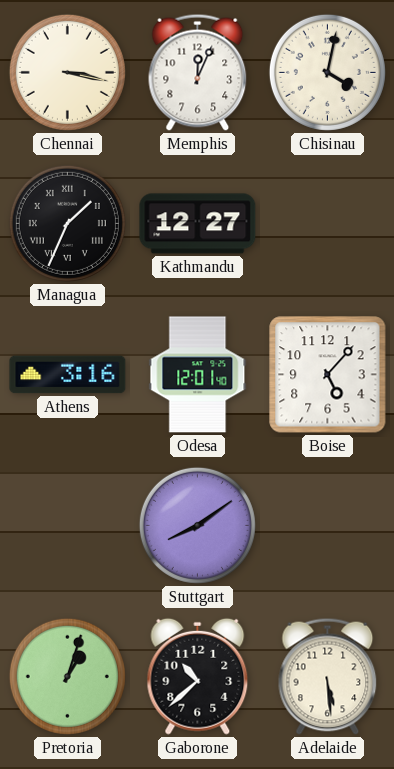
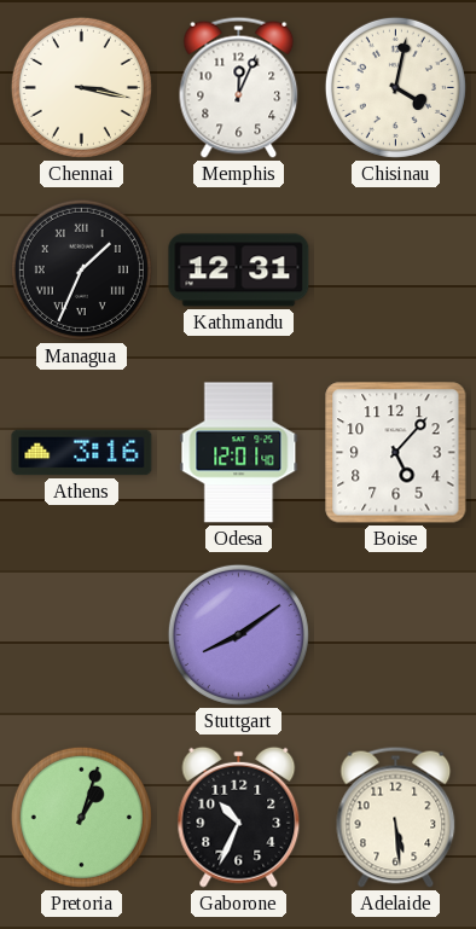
Kathmandu: 12:27 -> 12:31
Gaborone: 10:38 -> 10:34
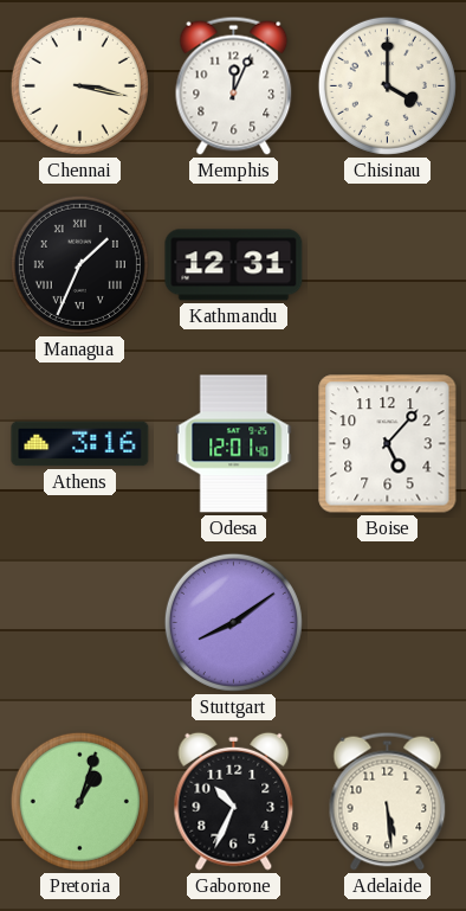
Chisinau: 4:02 -> 4:00
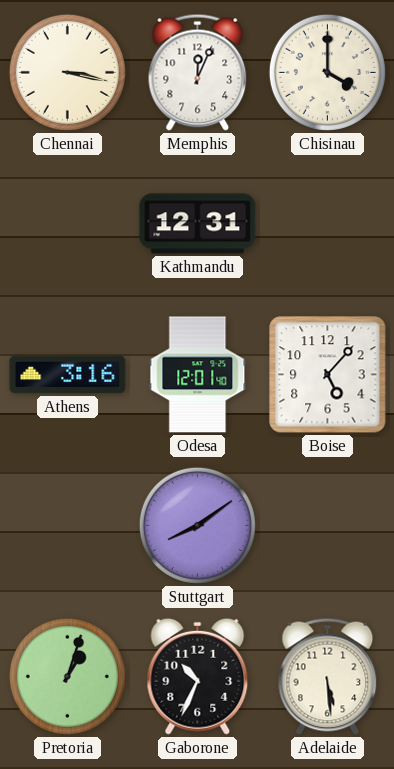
Managua: 1:34 -> none
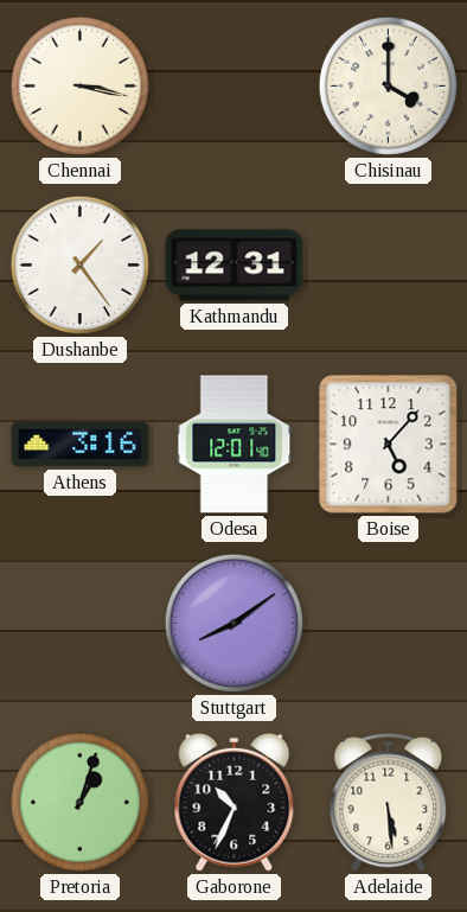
Memphis: 12:04 -> none
Dushanbe: none -> 1:24
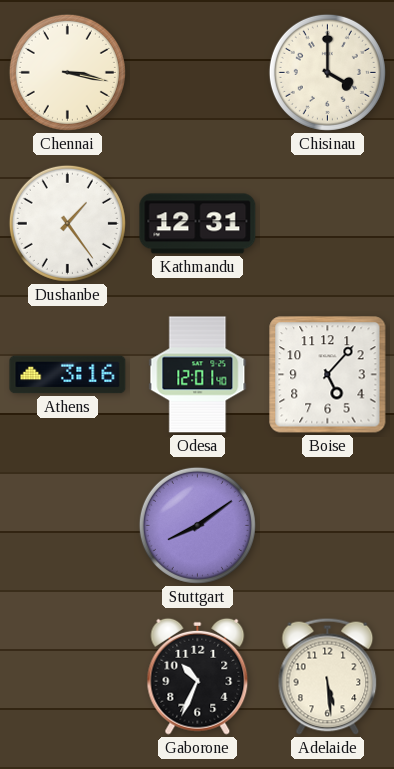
Pretoria: 1:03 -> none
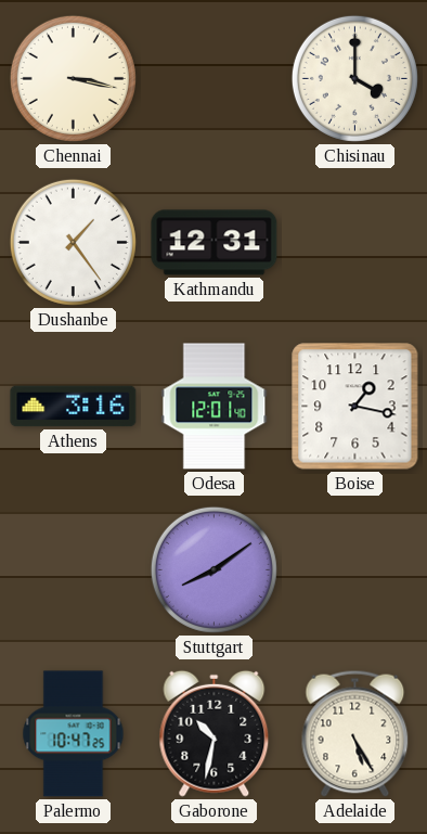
Boise: 5:07 -> 1:17
Palermo: none -> 10:47
Gaborone: 10:34 -> 10:32
Adelaide: 5:29 -> 5:25
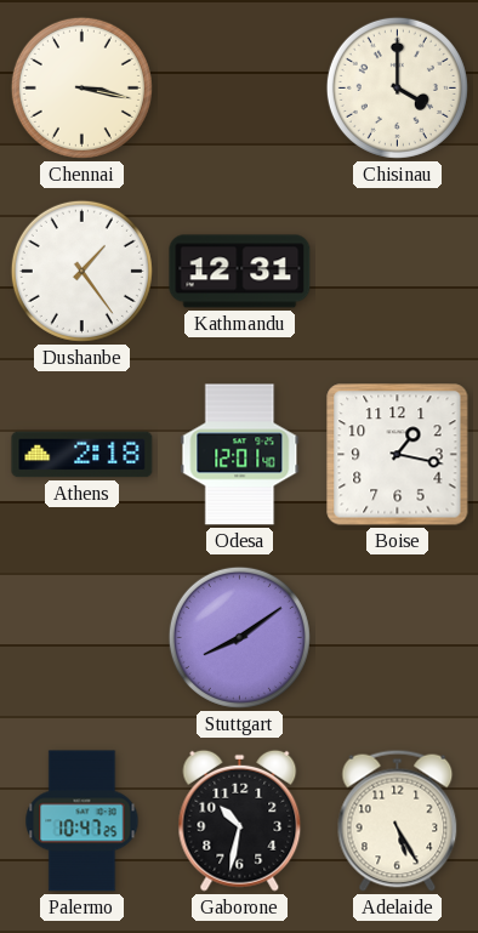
Athens: 3:16 -> 2:18
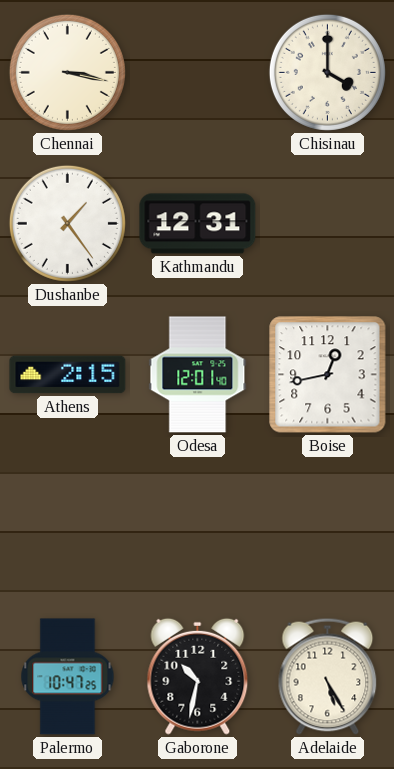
Athens: 2:18 -> 2:15
Boise: 1:17 -> 12:43
Stuttgart: 8:09 -> none
